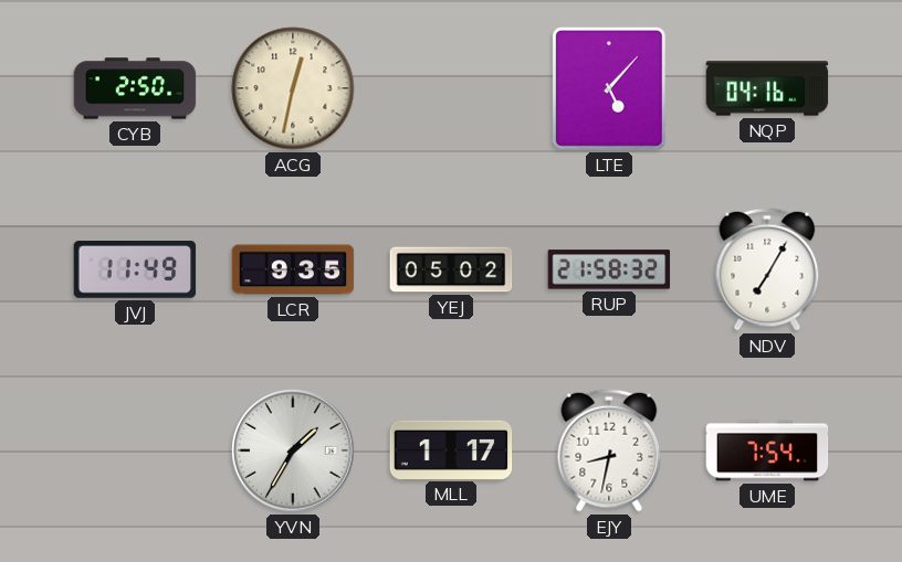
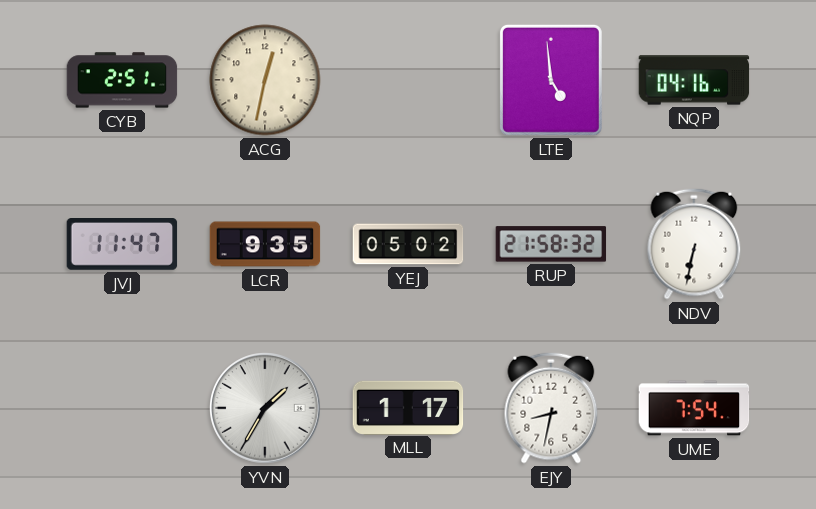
CYB: 2:50 -> 2:51
LTE: 5:07 -> 4:59
JVJ: 11:49 -> 11:47
NDV: 7:05 -> 6:32
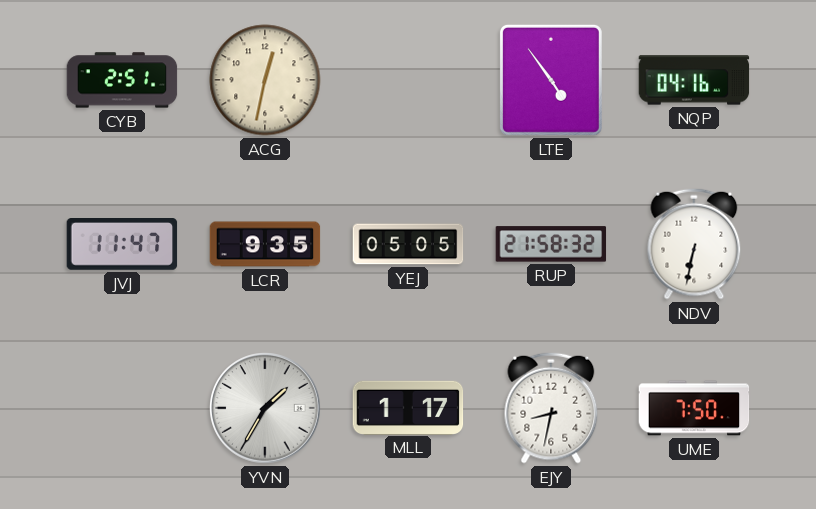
LTE: 4:59 -> 4:54
YEJ: 05:02 -> 05:05
UME: 7:54 -> 7:50
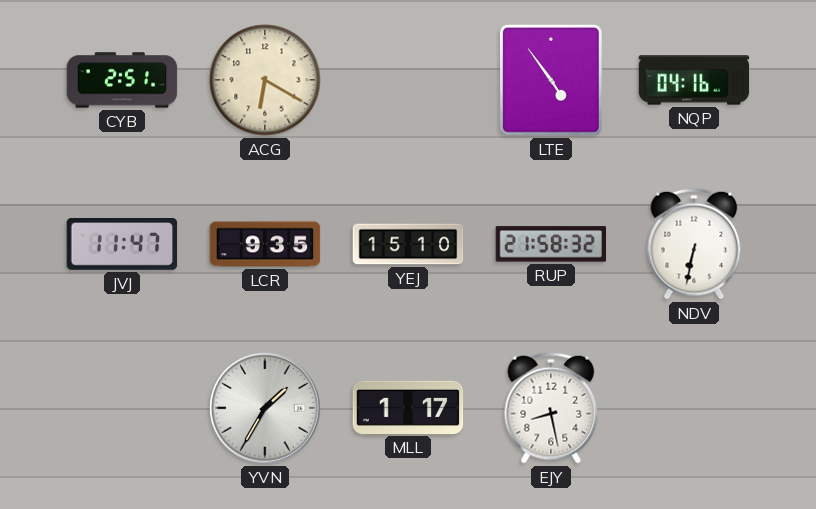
ACG: 12:32 -> 6:20
YEJ: 05:05 -> 15:10
EJY: 8:32 -> 8:28
UME: 7:50 -> none
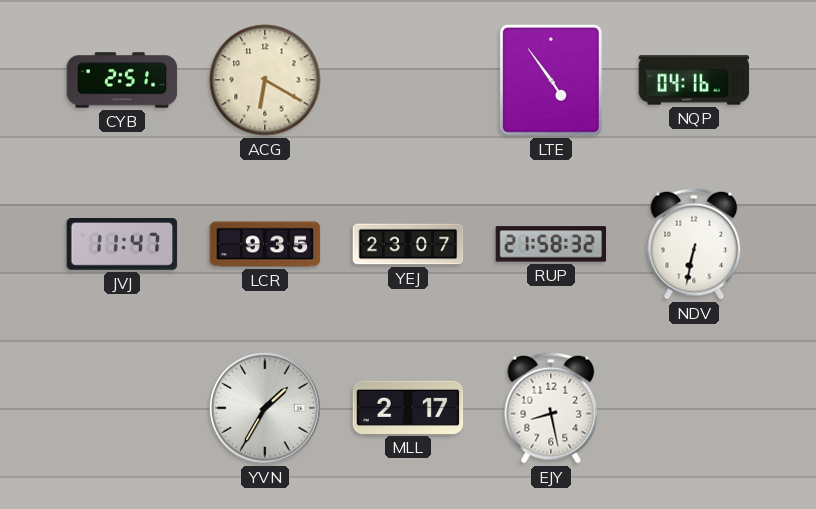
YEJ: 15:10 -> 23:07
MLL: 1:17 -> 2:17
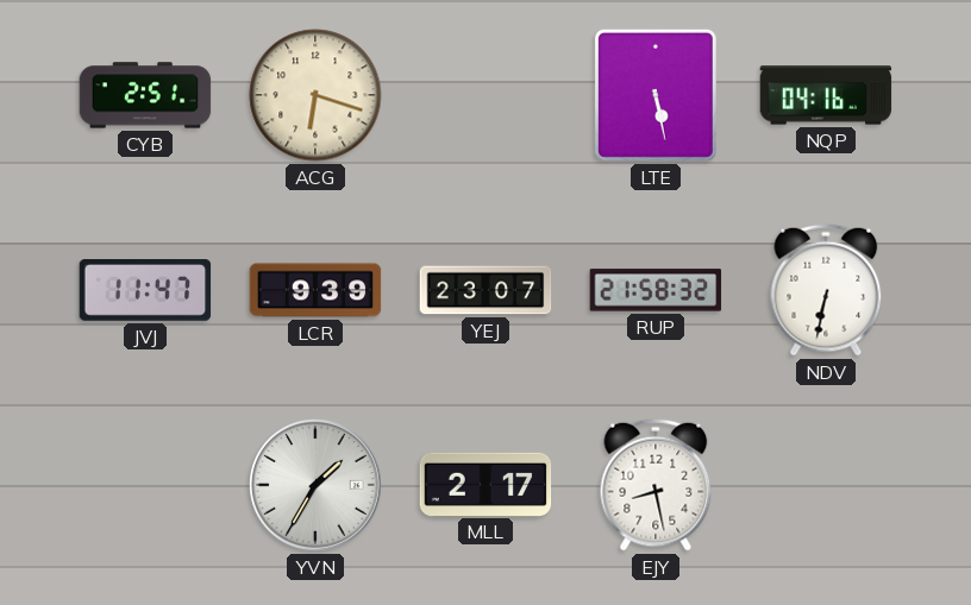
ACG: 6:20 -> 6:18
LTE: 4:54 -> 5:28
LCR: 9:35 -> 9:39
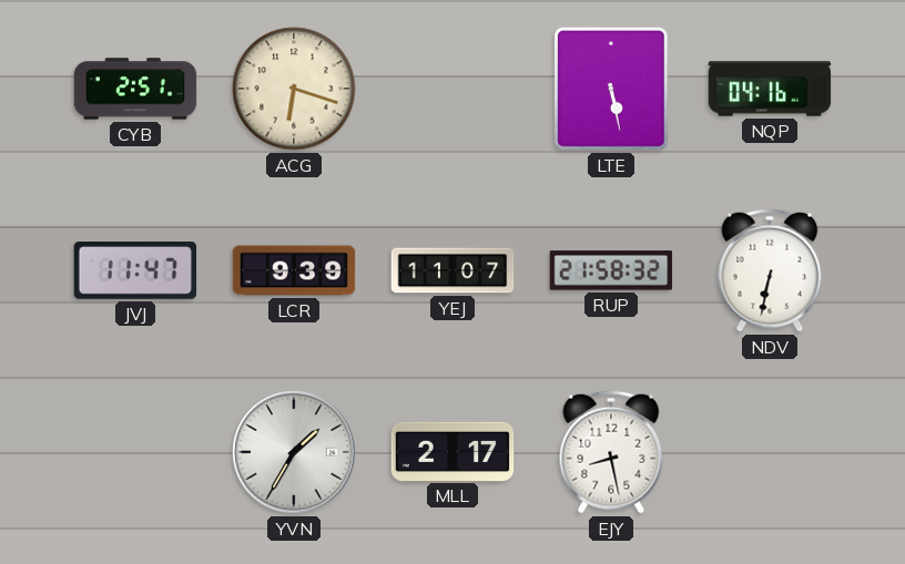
YEJ: 23:07 -> 11:07
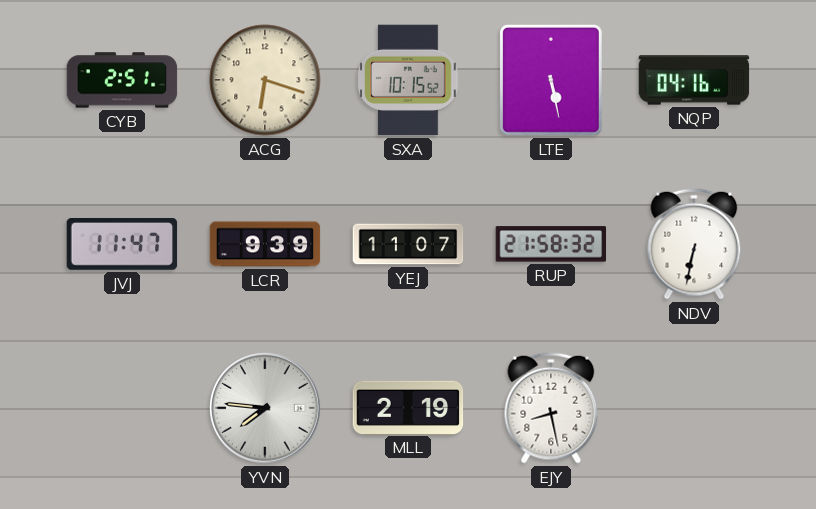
SXA: none -> 10:15
YVN: 1:35 -> 7:46
MLL: 2:17 -> 2:19
